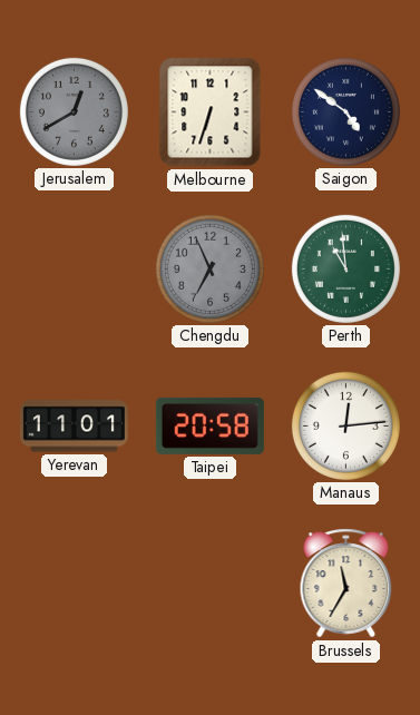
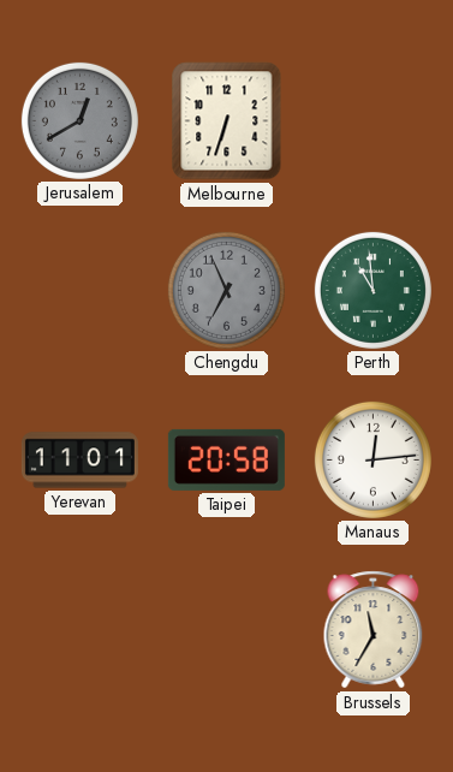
Saigon: 4:51 -> none
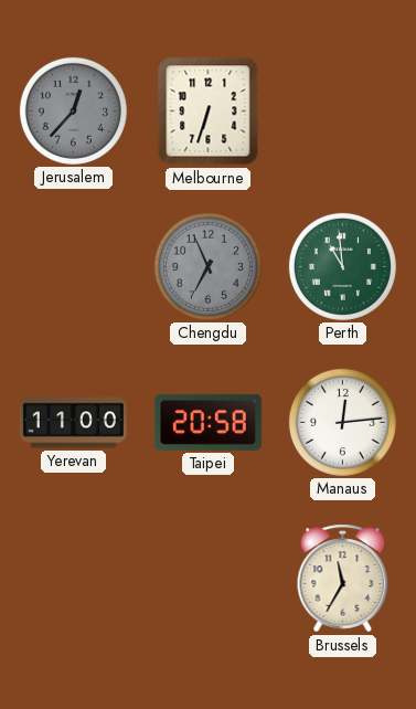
Jerusalem: 12:40 -> 12:37
Yerevan: 11:01 -> 11:00
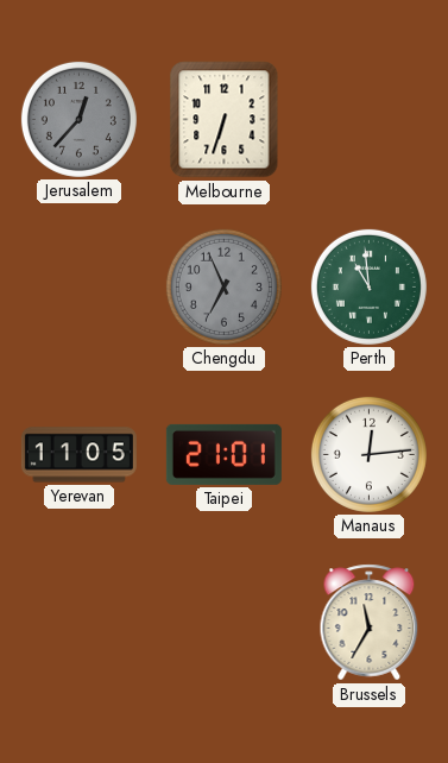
Yerevan: 11:00 -> 11:05
Taipei: 20:58 -> 21:01
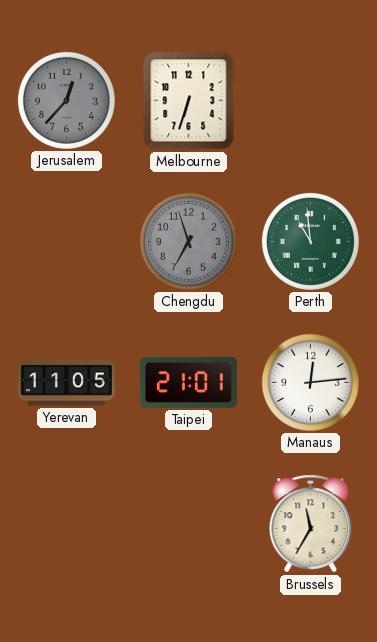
Chengdu: 6:56 -> 6:57
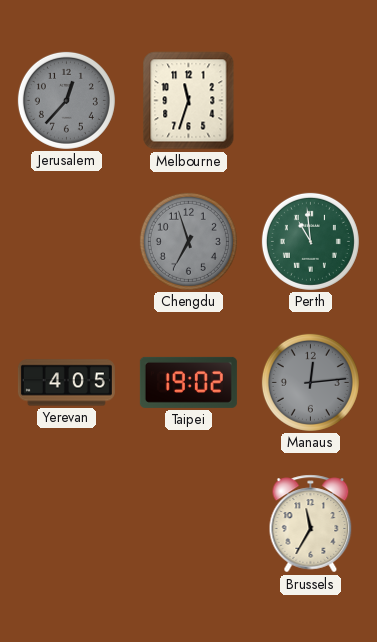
Melbourne: 6:33 -> 11:33
Yerevan: 11:05 -> 4:05
Taipei: 21:01 -> 19:02
Manaus dial: white -> grey
